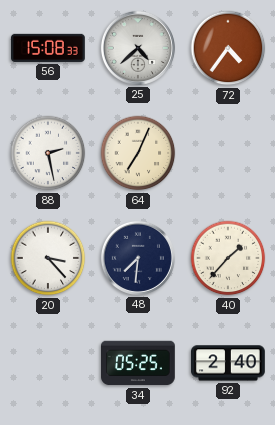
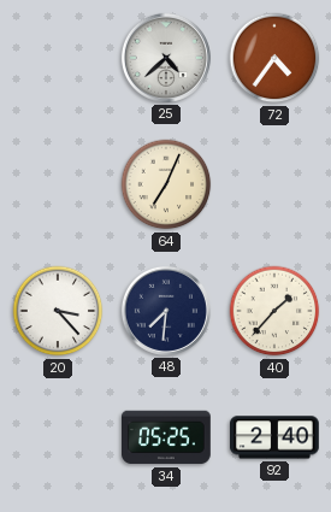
56: 15:08 -> none
88: 2:28 -> none
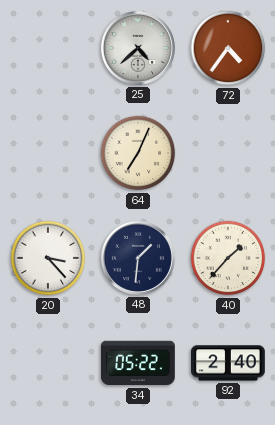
48: 7:31 -> 1:31
34: 05:25 -> 05:22
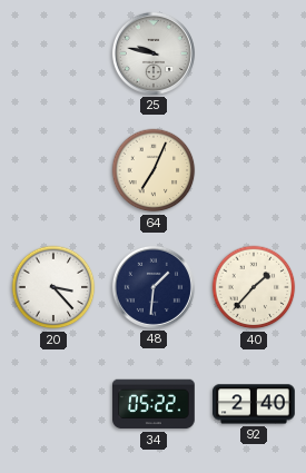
25: 4:38 -> 9:47
72: 4:36 -> none
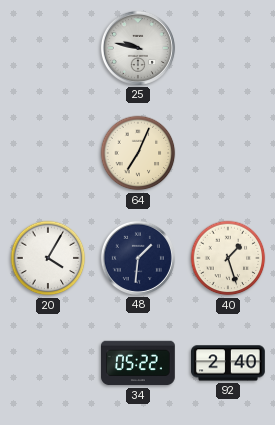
20: 3:23 -> 4:05
40: 1:37 -> 1:27
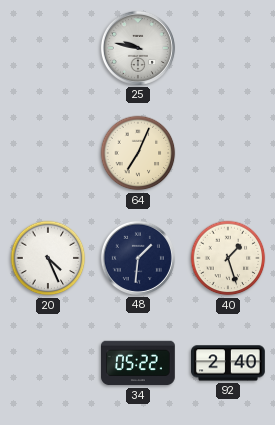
20: 4:05 -> 4:26
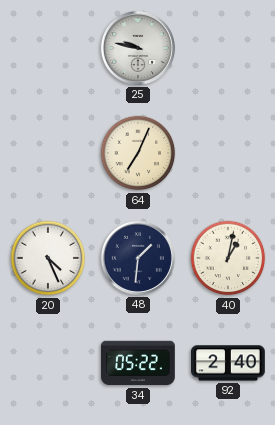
40: 1:27 -> 1:02
